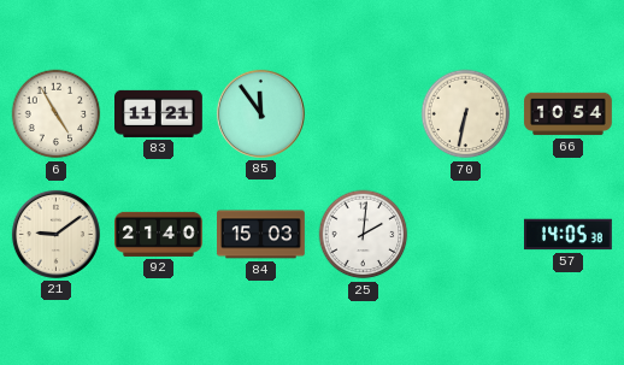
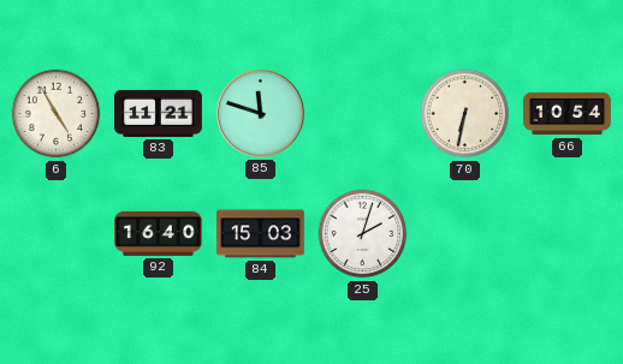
85: 11:54 -> 11:48
21: 9:09 -> none
92: 21:40 -> 16:40
25: 2:01 -> 2:03
57: 14:05 -> none
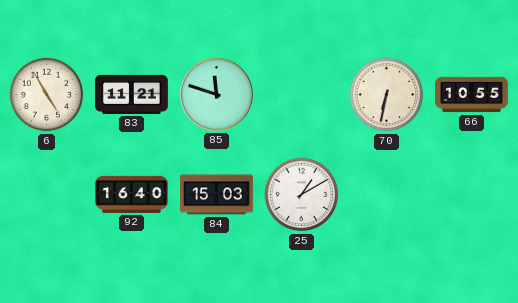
66: 10:54 -> 10:55
25: 2:03 -> 1:10
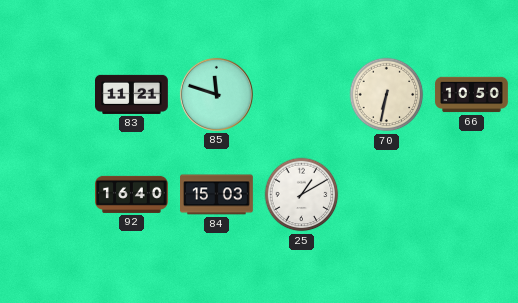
6: 4:55 -> none
66: 10:55 -> 10:50
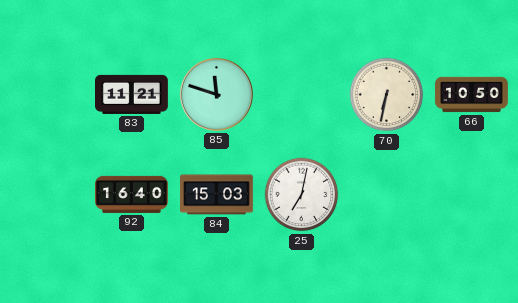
25: 1:10 -> 7:02
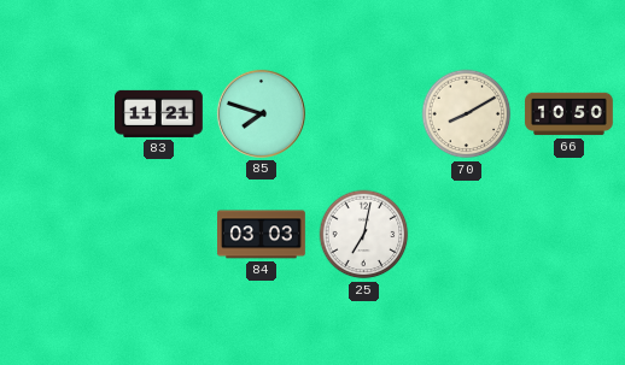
85: 11:48 -> 7:48
70: 6:32 -> 8:10
92: 16:40 -> none
84: 15:03 -> 03:03
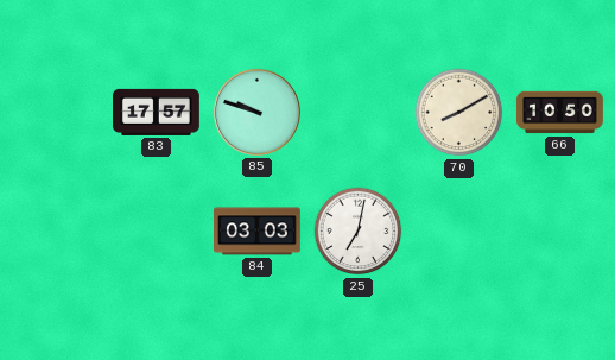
83: 11:21 -> 17:57
85: 7:48 -> 9:48
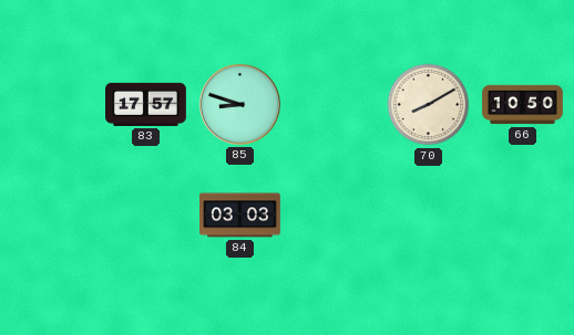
85: 9:48 -> 8:48
25: 7:02 -> none
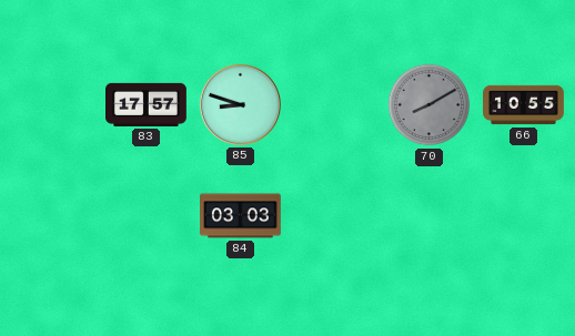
70 dial: cream -> grey
66: 10:50 -> 10:55
